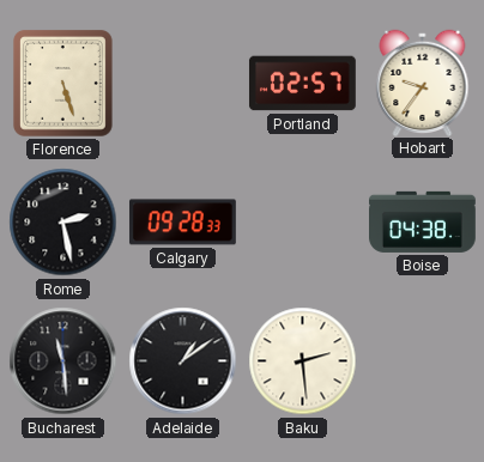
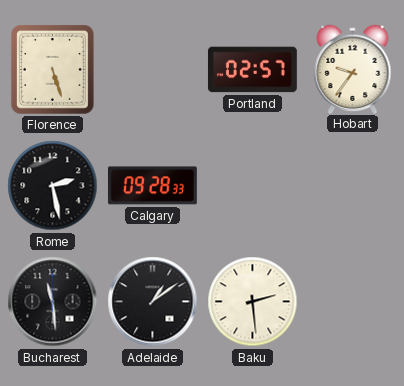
Boise: 04:38 -> none
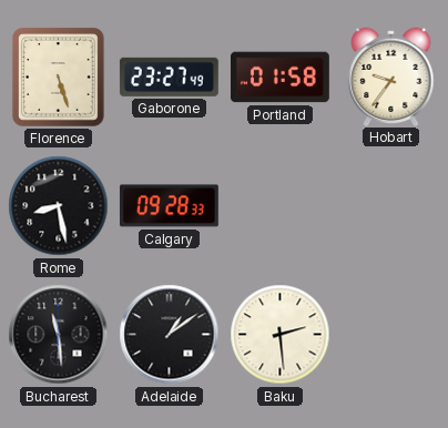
Gaborone: none -> 23:27
Portland: 02:57 -> 01:58
Rome: 2:28 -> 8:28
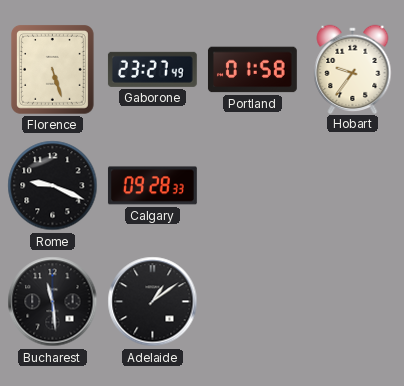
Rome: 8:28 -> 9:19
Baku: 2:29 -> none
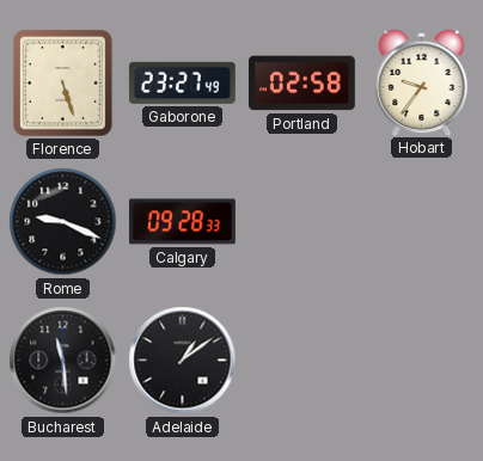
Portland: 01:58 -> 02:58
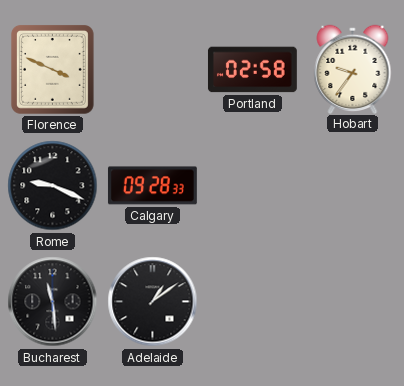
Florence: 5:27 -> 3:49
Gaborone: 23:27 -> none
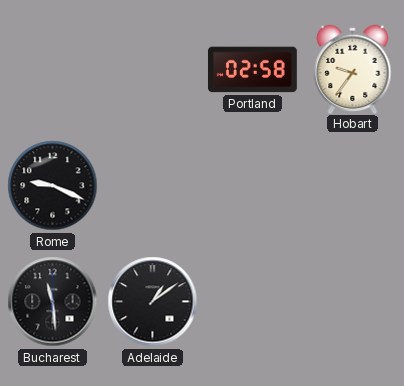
Florence: 3:49 -> none
Calgary: 09:28 -> none
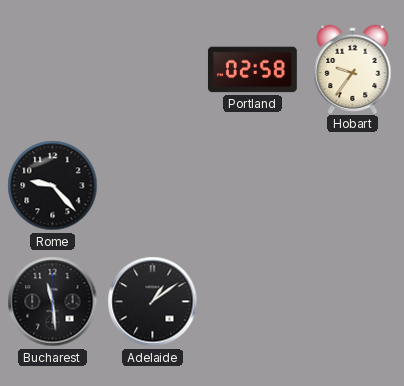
Rome: 9:19 -> 9:23
